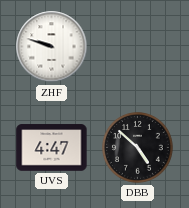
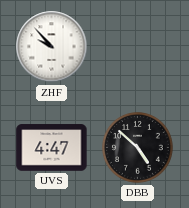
ZHF: 9:48 -> 9:53
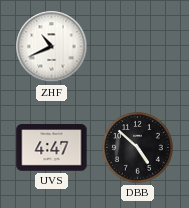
ZHF: 9:53 -> 10:41
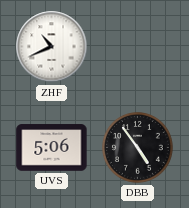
UVS: 4:47 -> 5:06
DBB: 4:52 -> 4:54
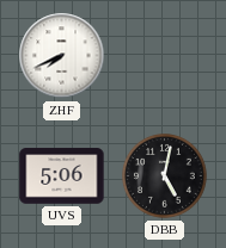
ZHF: 10:41 -> 7:41
DBB: 4:54 -> 5:02
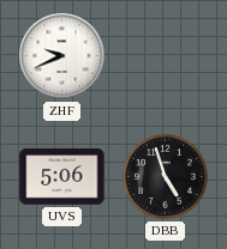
ZHF: 7:41 -> 9:41
DBB: 5:02 -> 4:57
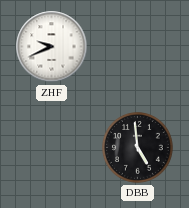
UVS: 5:06 -> none
DBB: 4:57 -> 4:59
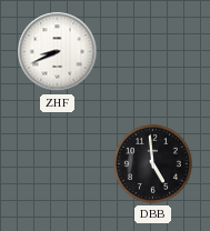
ZHF: 9:41 -> 8:41
